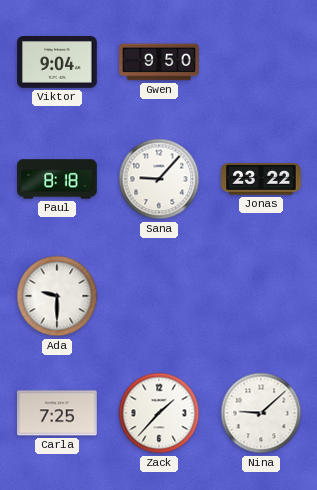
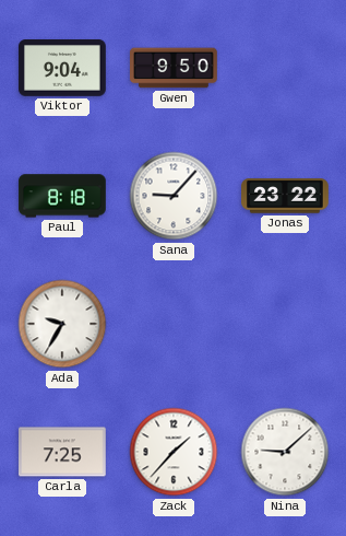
Ada: 9:30 -> 9:35
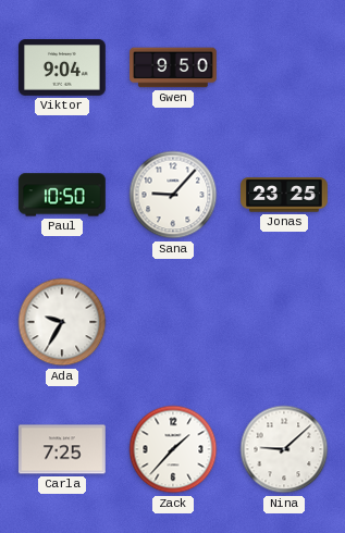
Paul: 8:18 -> 10:50
Jonas: 23:22 -> 23:25
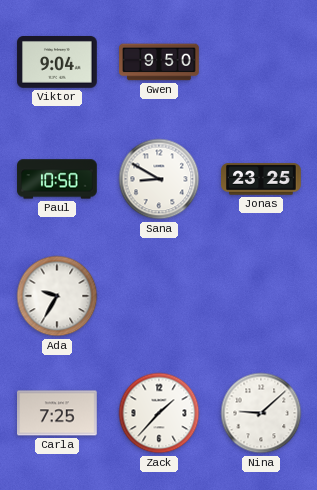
Sana: 9:07 -> 8:50
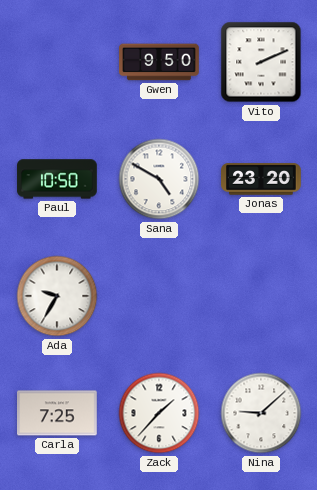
Viktor: 9:04 -> none
Vito: none -> 2:11
Sana: 8:50 -> 4:50
Jonas: 23:25 -> 23:20
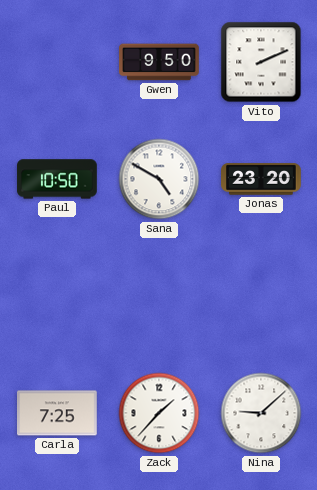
Ada: 9:35 -> none
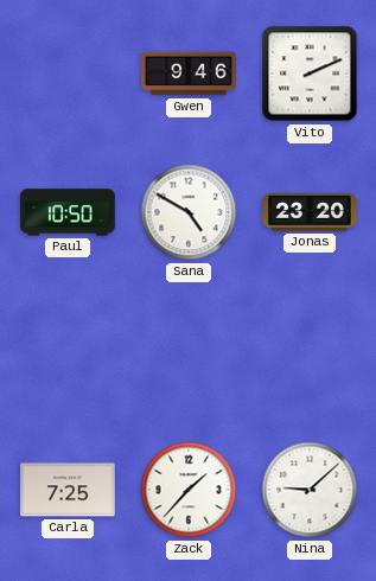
Gwen: 9:50 -> 9:46
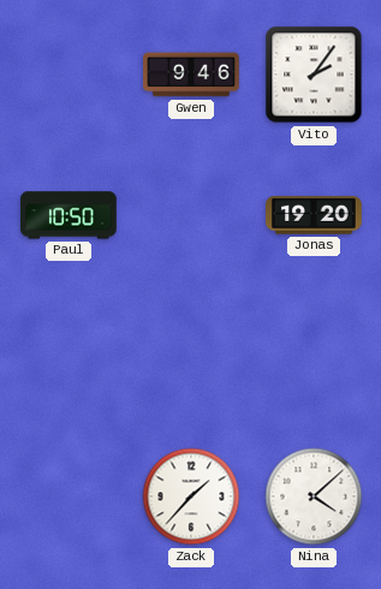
Vito: 2:11 -> 2:06
Sana: 4:50 -> none
Jonas: 23:20 -> 19:20
Carla: 7:25 -> none
Nina: 9:08 -> 4:08
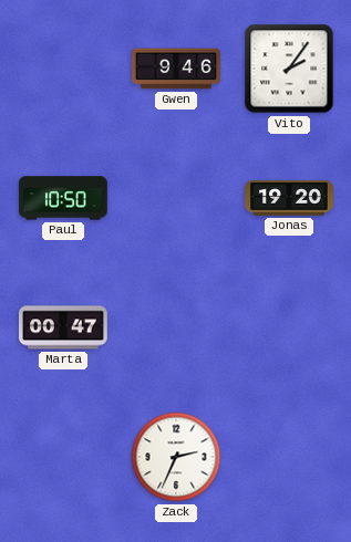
Marta: none -> 00:47
Zack: 1:37 -> 2:34
Nina: 4:08 -> none
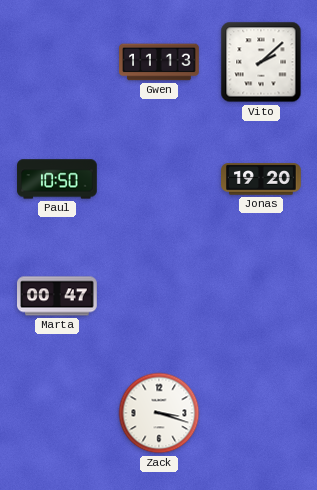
Gwen: 9:46 -> 11:13
Vito: 2:06 -> 2:08
Zack: 2:34 -> 3:18
